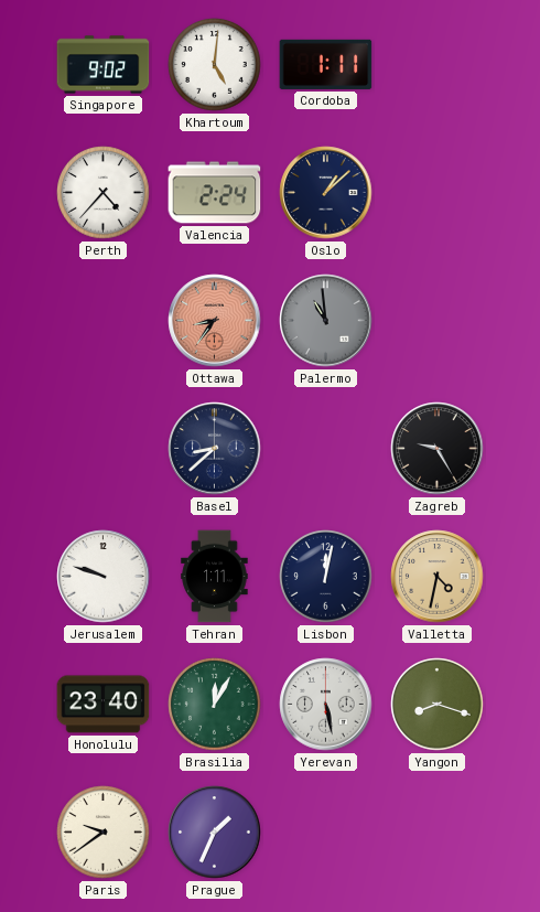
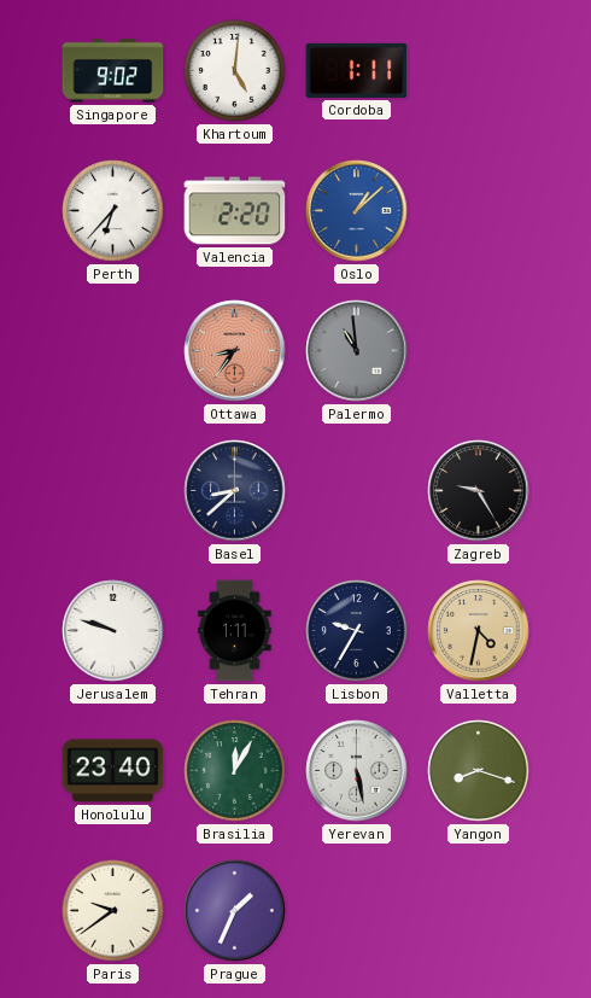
Perth: 4:37 -> 6:37
Valencia: 2:24 -> 2:20
Oslo dial: navy -> blue
Lisbon: 12:02 -> 9:35
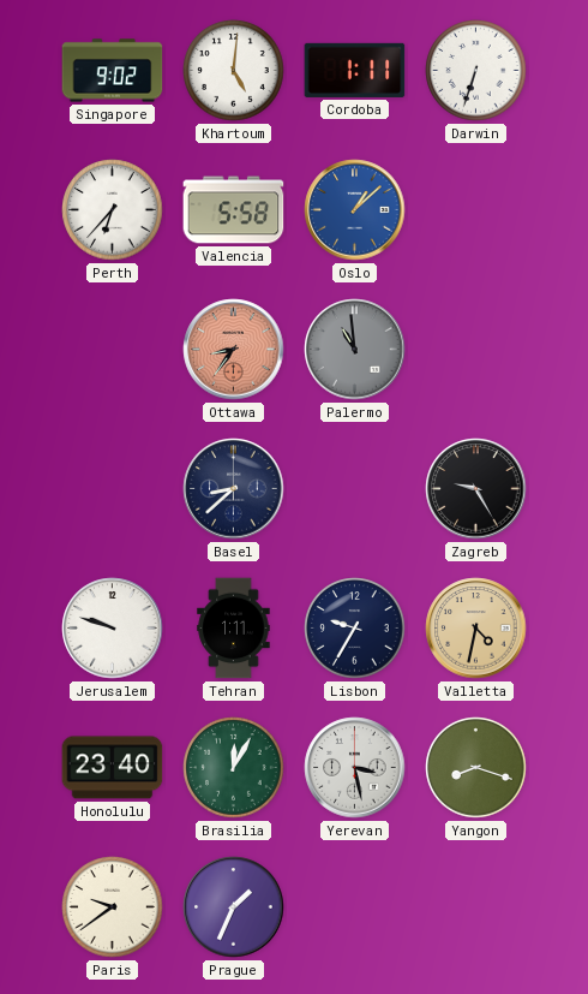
Darwin: none -> 6:33
Valencia: 2:20 -> 5:58
Yerevan: 5:28 -> 3:28
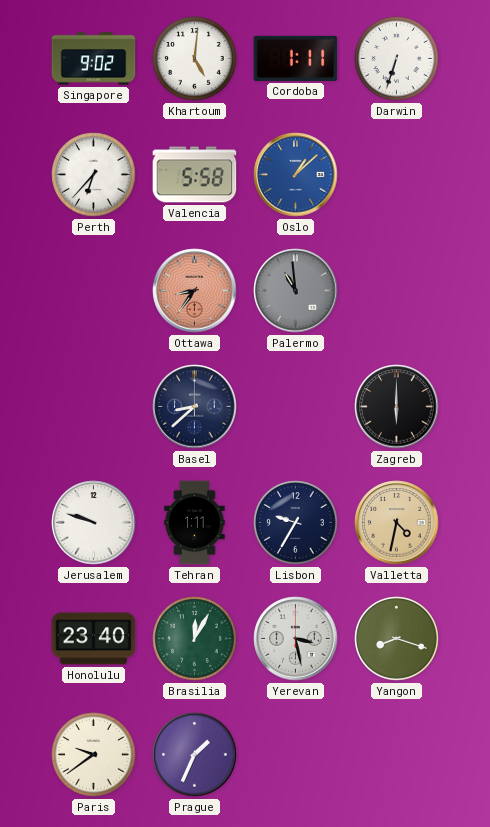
Zagreb: 9:25 -> 6:00
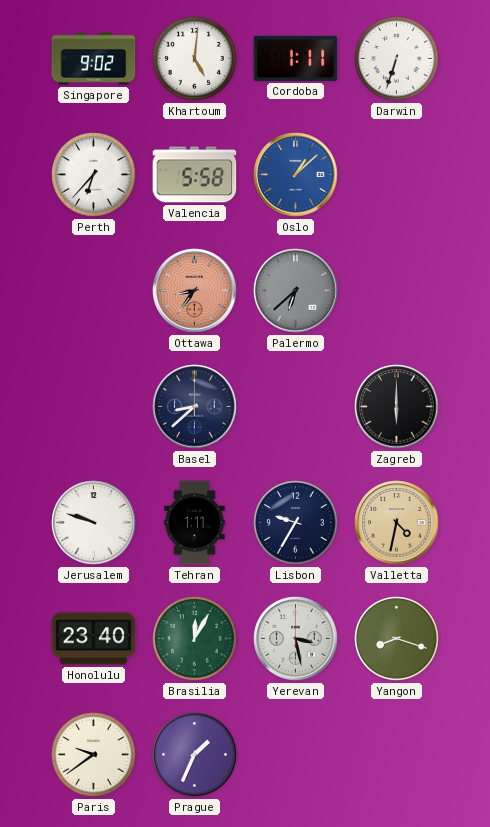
Palermo: 10:59 -> 6:38
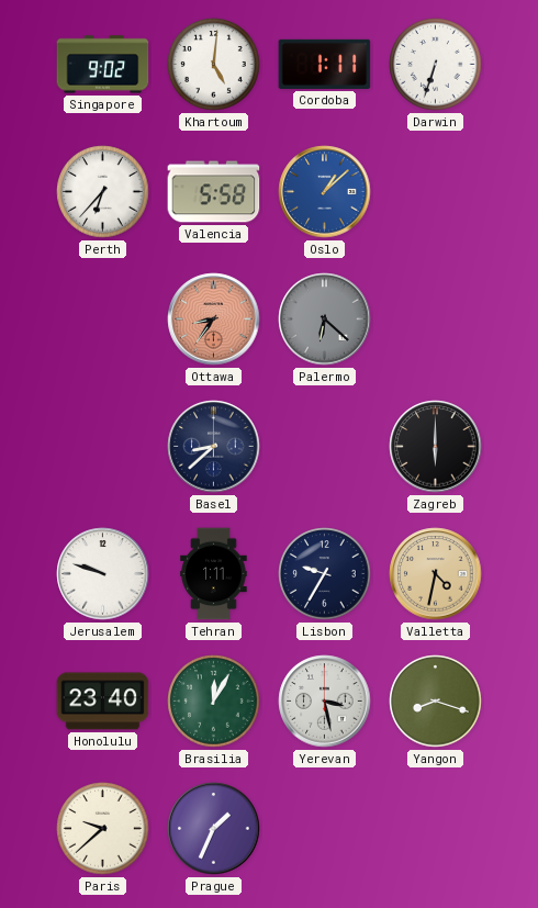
Palermo: 6:38 -> 6:22
Paris: 9:39 -> 9:38
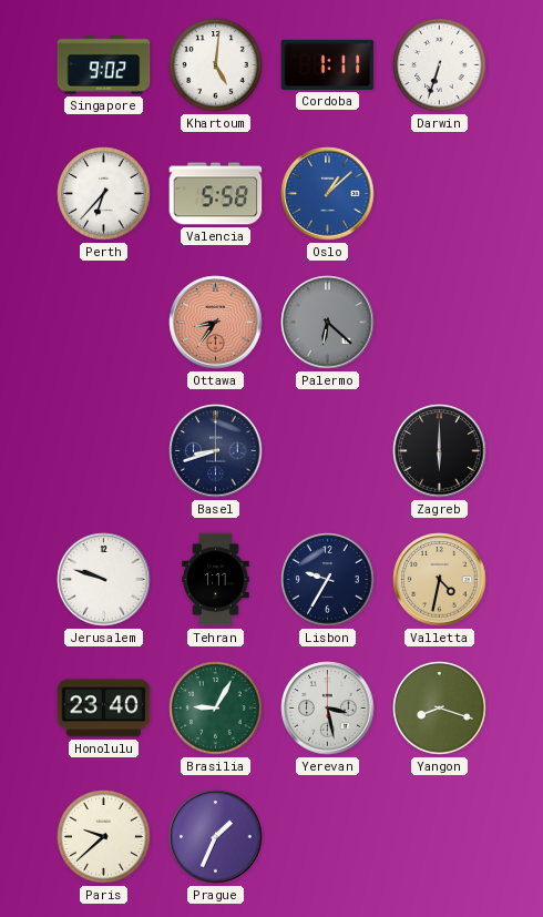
Basel: 8:38 -> 8:42
Brasilia: 12:05 -> 9:05
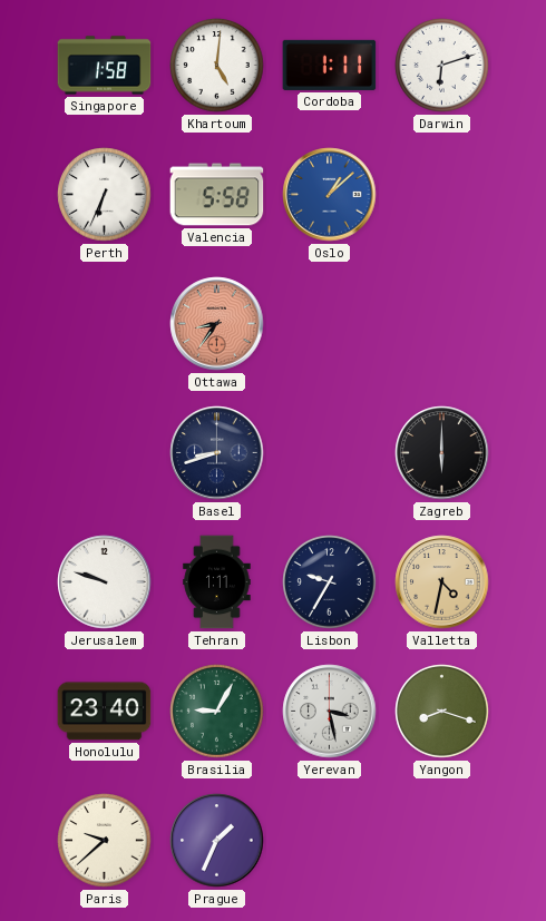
Singapore: 9:02 -> 1:58
Darwin: 6:33 -> 6:12
Perth: 6:37 -> 6:34
Palermo: 6:22 -> none
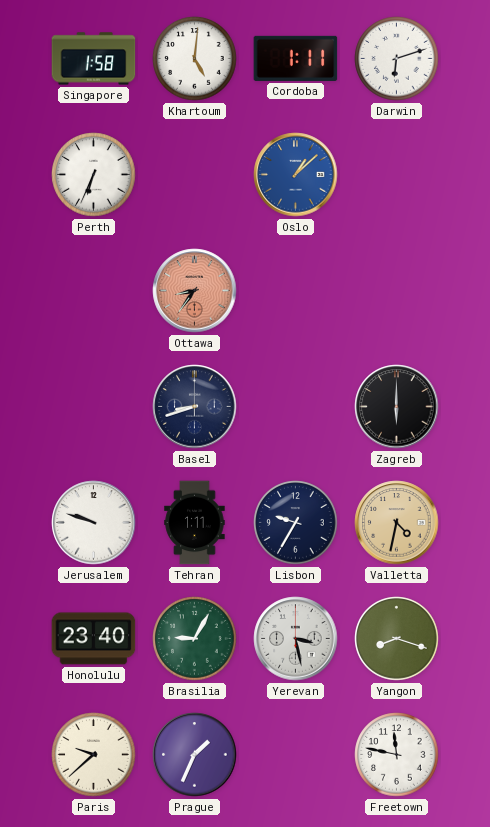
Valencia: 5:58 -> none
Freetown: none -> 11:47
